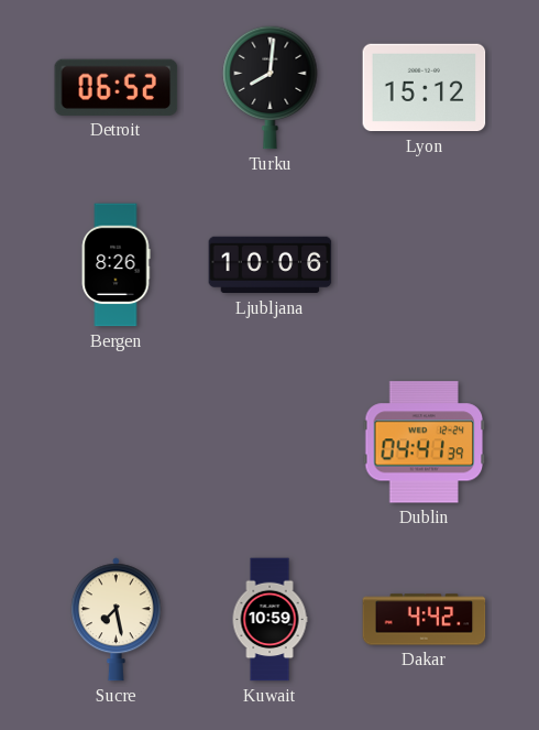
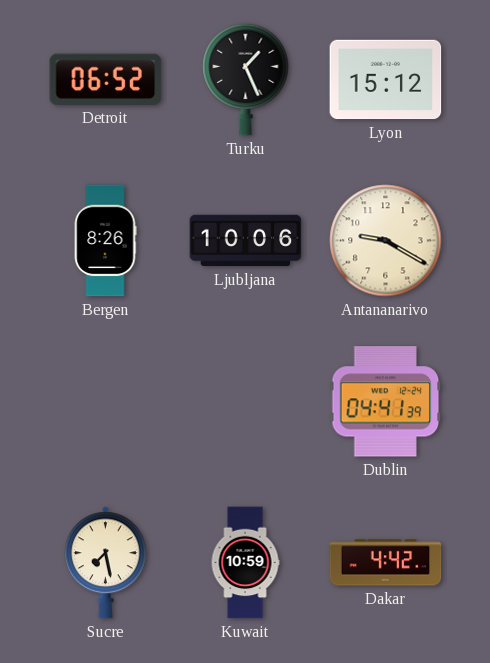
Turku: 8:01 -> 1:26
Antananarivo: none -> 9:20
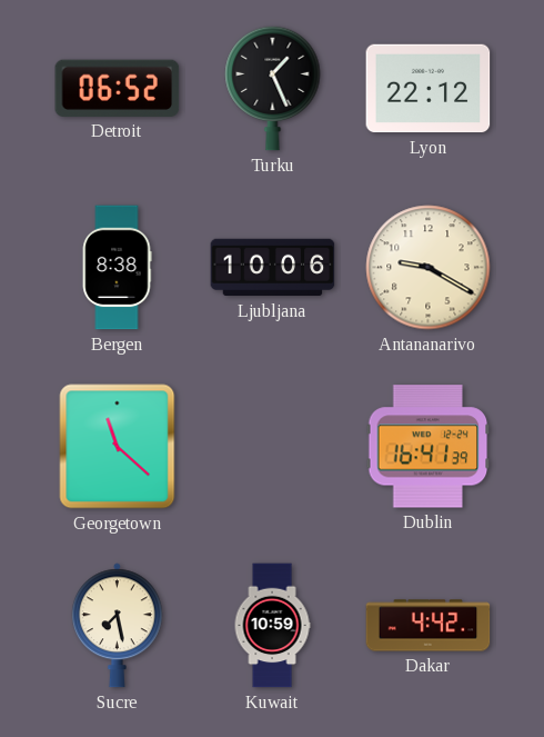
Lyon: 15:12 -> 22:12
Bergen: 8:26 -> 8:38
Georgetown: none -> 11:22
Dublin: 04:41 -> 16:41
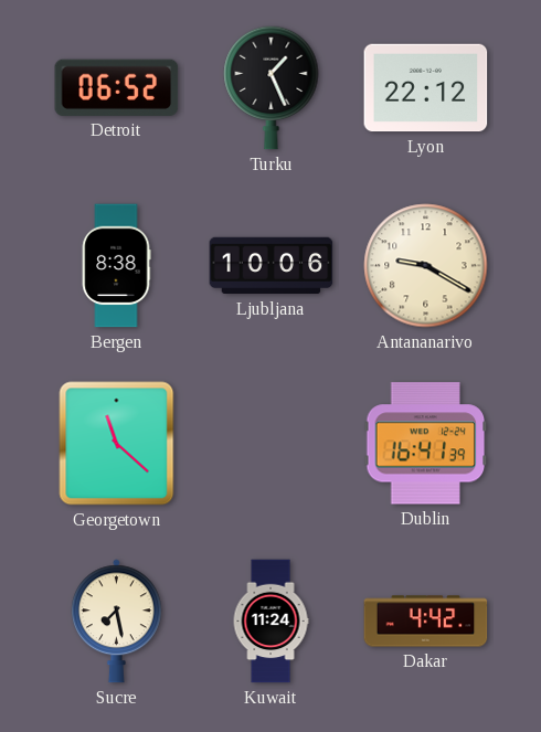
Kuwait: 10:59 -> 11:24
